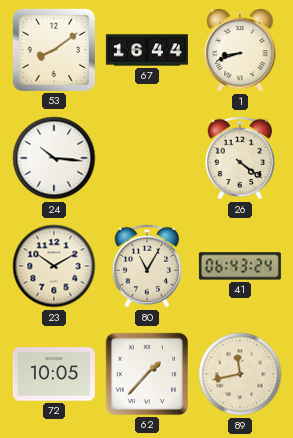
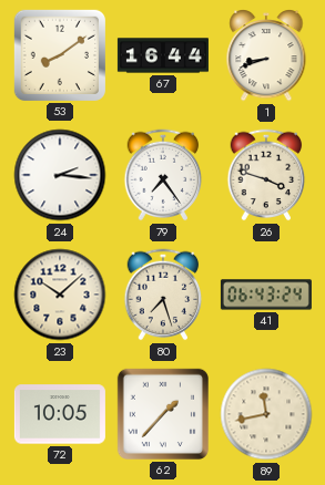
24: 10:16 -> 2:16
79: none -> 7:24
26: 4:21 -> 3:48
23: 10:10 -> 10:08
80: 11:05 -> 7:27
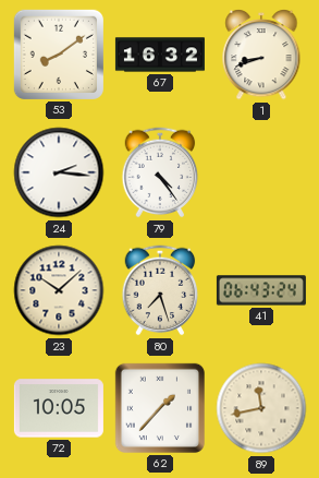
67: 16:44 -> 16:32
79: 7:24 -> 4:24
26: 3:48 -> none
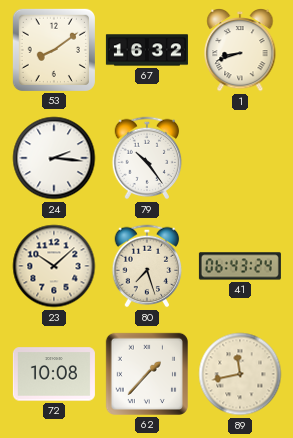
79: 4:24 -> 10:24
72: 10:05 -> 10:08
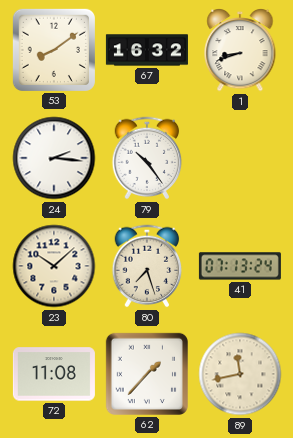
41: 06:43 -> 07:13
72: 10:08 -> 11:08
